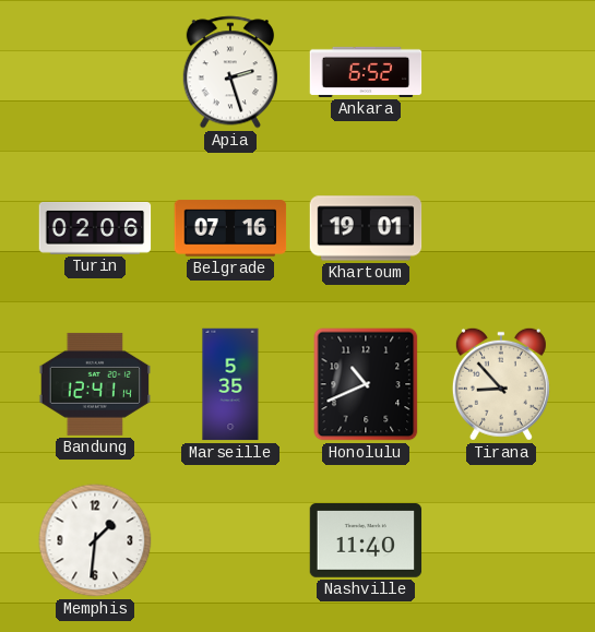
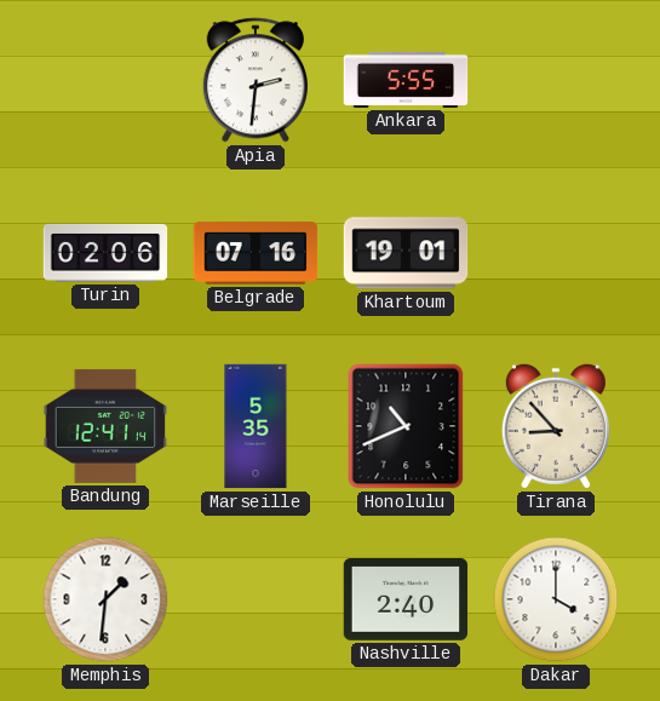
Apia: 2:27 -> 2:31
Ankara: 6:52 -> 5:55
Nashville: 11:40 -> 2:40
Dakar: none -> 4:00
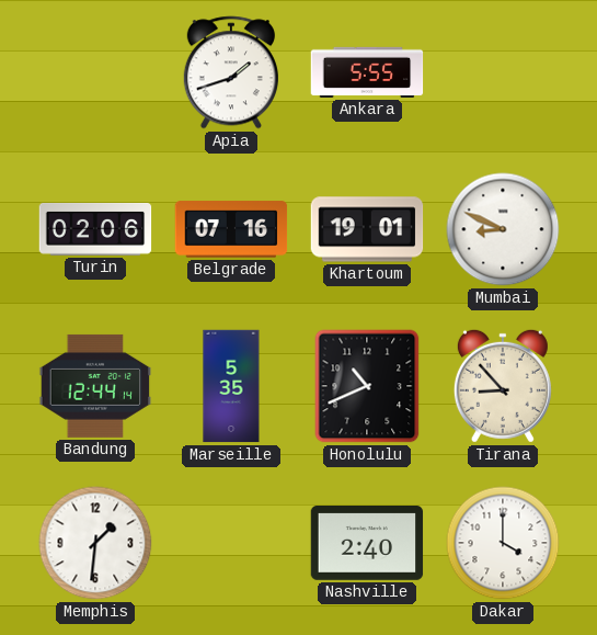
Apia: 2:31 -> 1:42
Mumbai: none -> 8:49
Bandung: 12:41 -> 12:44
